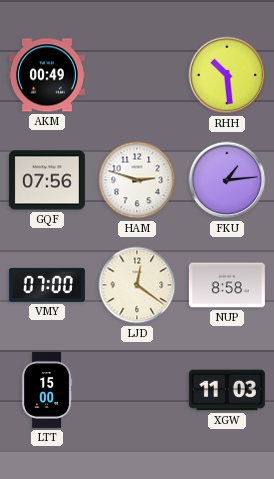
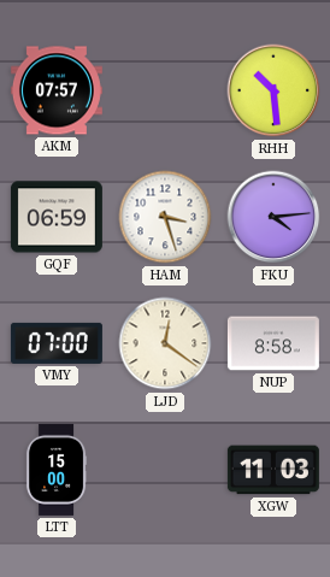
AKM: 00:49 -> 07:57
GQF: 07:56 -> 06:59
HAM: 2:48 -> 3:27
FKU: 1:14 -> 4:14
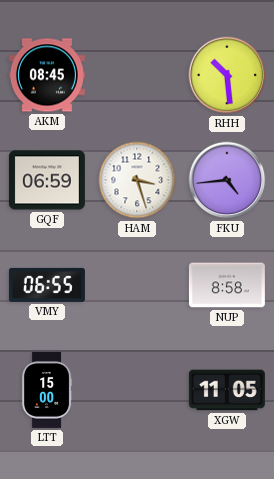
AKM: 07:57 -> 08:45
FKU: 4:14 -> 4:44
VMY: 07:00 -> 06:55
LJD: 12:21 -> none
XGW: 11:03 -> 11:05
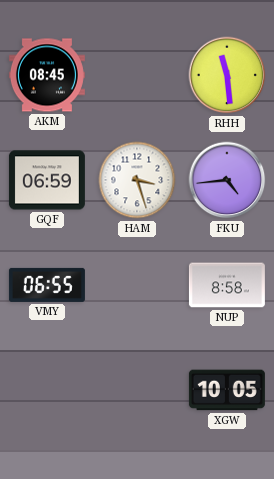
RHH: 10:29 -> 11:29
LTT: 15:00 -> none
XGW: 11:05 -> 10:05
